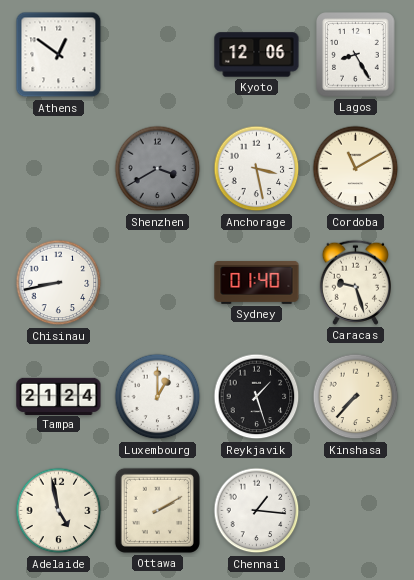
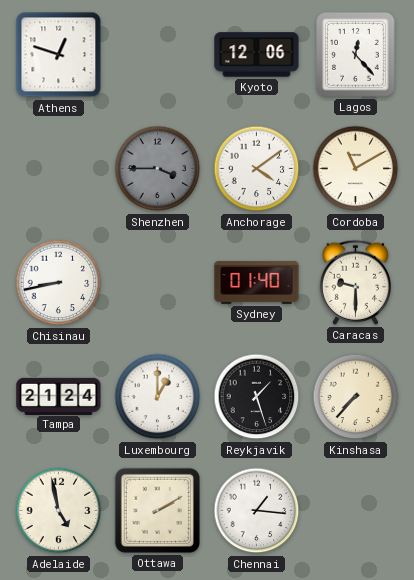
Athens: 12:51 -> 12:48
Lagos: 8:25 -> 12:23
Shenzhen: 3:40 -> 3:45
Anchorage: 3:28 -> 4:09
Caracas: 9:27 -> 9:30
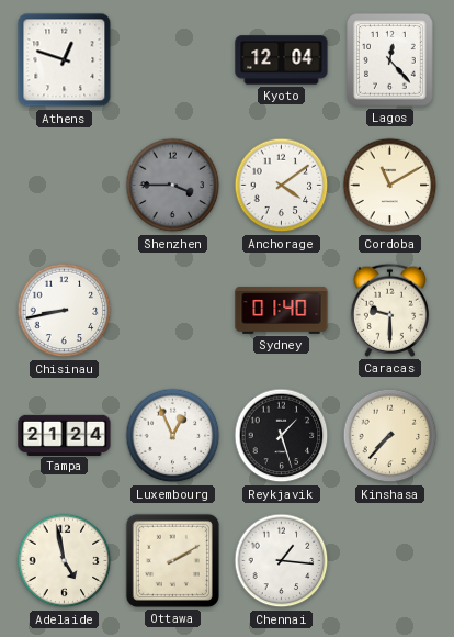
Kyoto: 12:06 -> 12:04
Luxembourg: 1:00 -> 12:56
